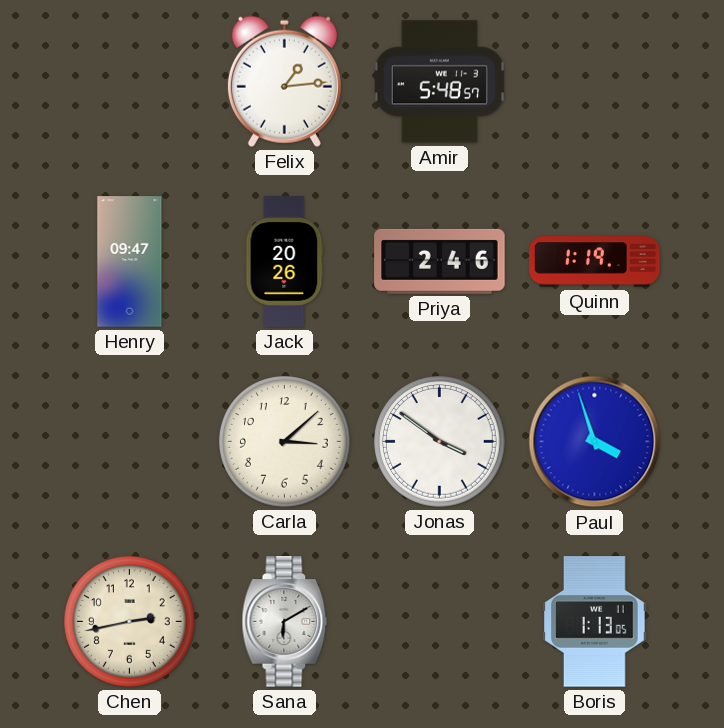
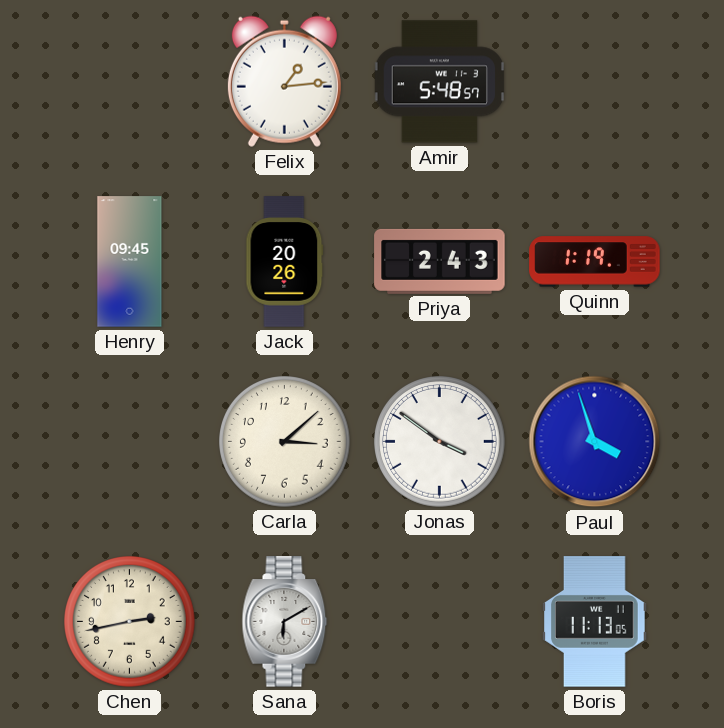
Henry: 09:47 -> 09:45
Priya: 2:46 -> 2:43
Boris: 1:13 -> 11:13
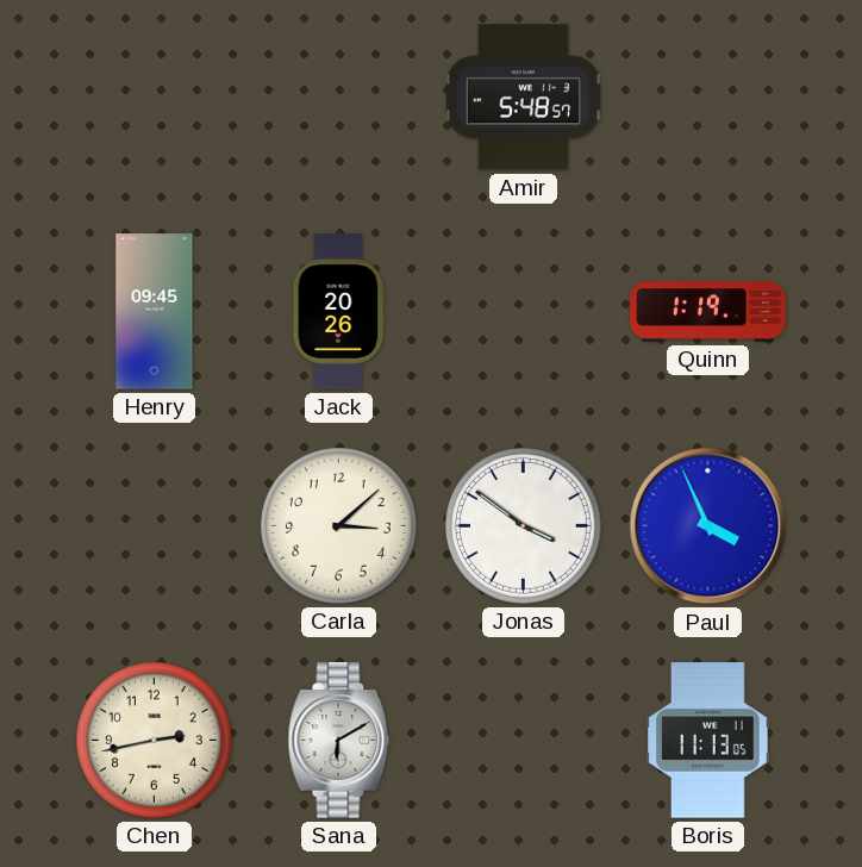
Felix: 1:14 -> none
Priya: 2:43 -> none
Paul: 3:57 -> 3:56
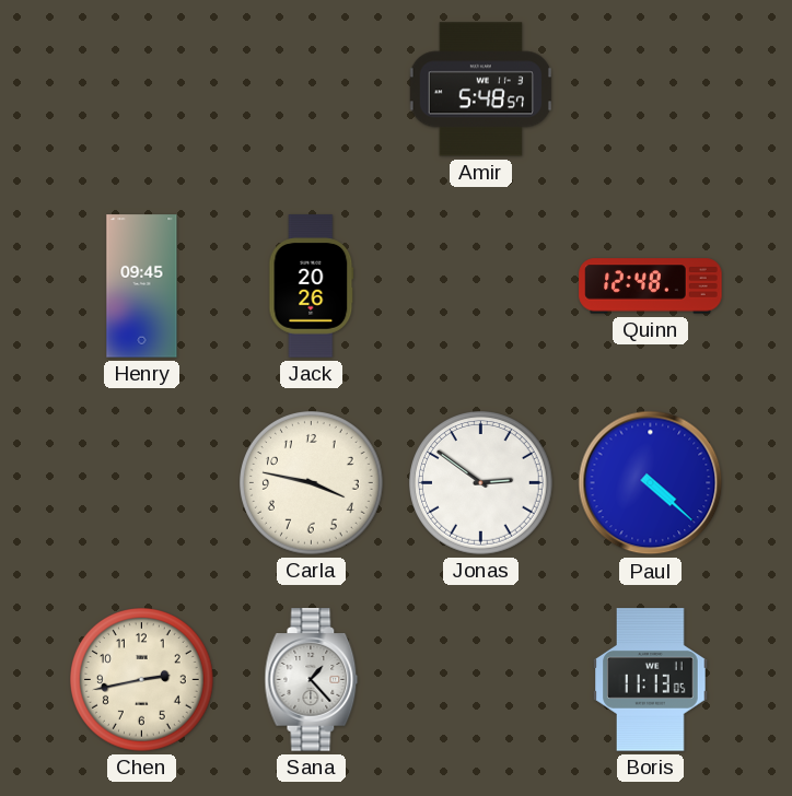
Quinn: 1:19 -> 12:48
Carla: 3:08 -> 3:47
Jonas: 3:51 -> 2:51
Paul: 3:56 -> 4:22
Sana: 6:10 -> 1:23
